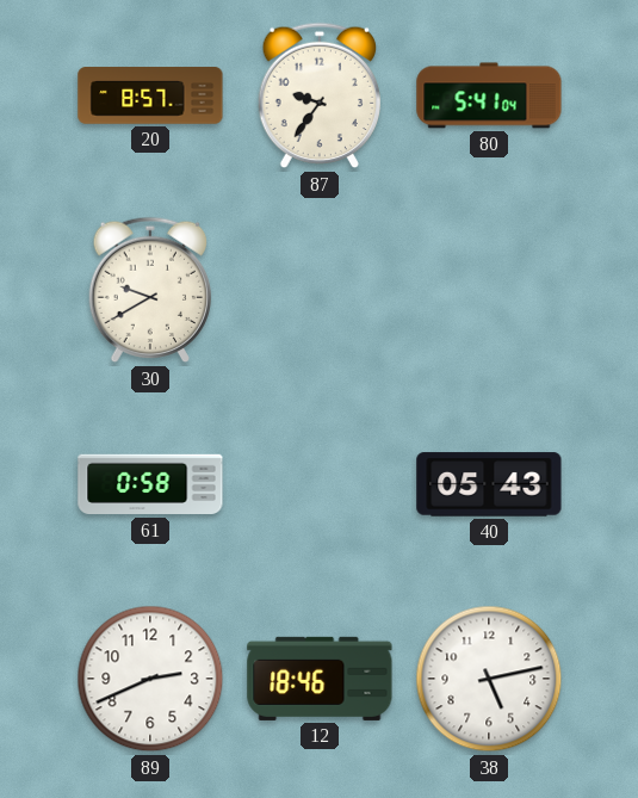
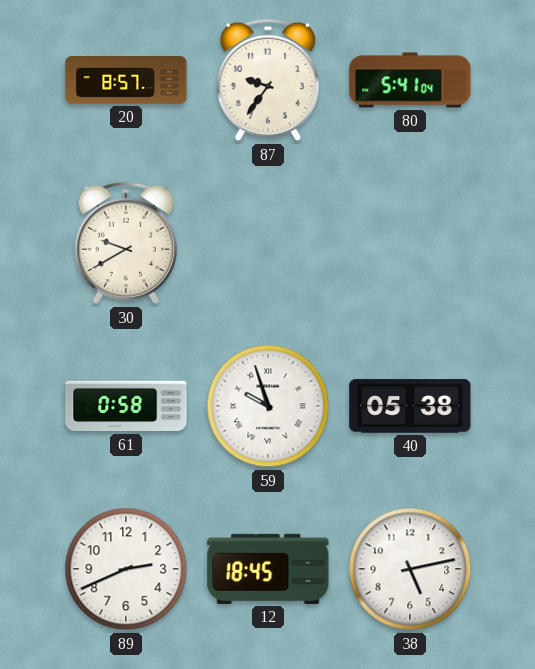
59: none -> 9:57
40: 05:43 -> 05:38
12: 18:46 -> 18:45
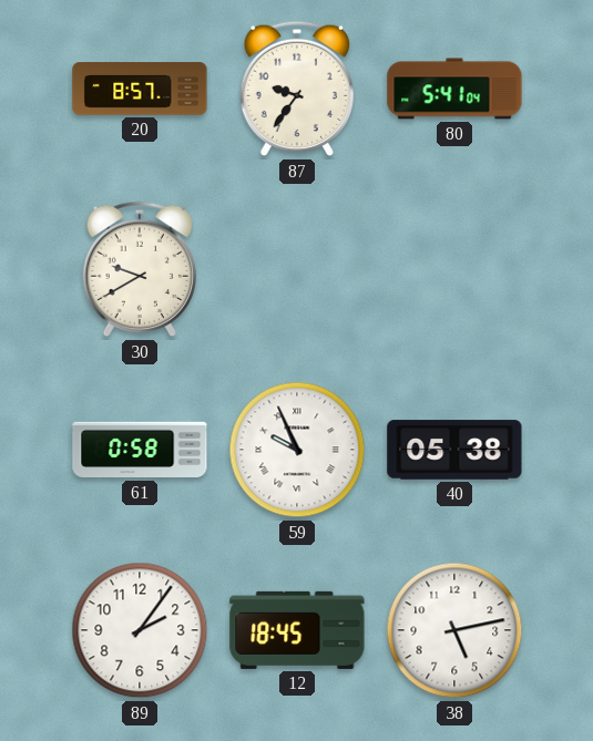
59: 9:57 -> 9:56
89: 2:41 -> 2:06
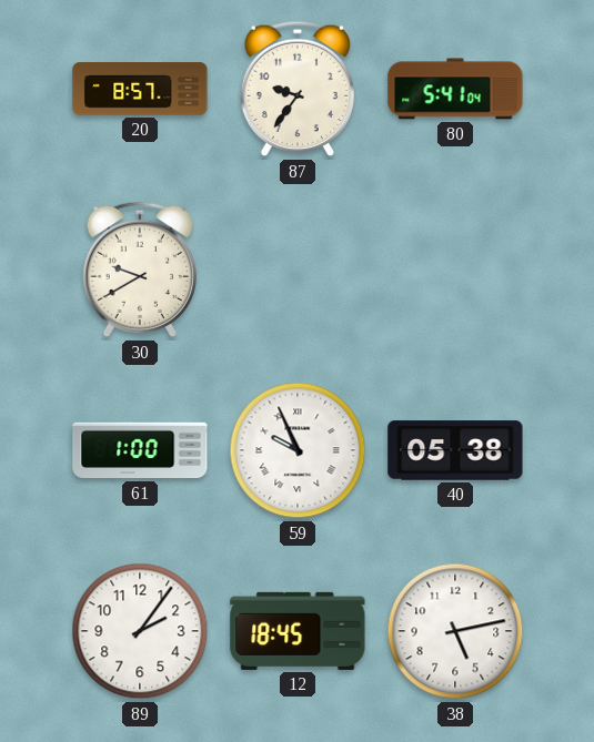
61: 0:58 -> 1:00
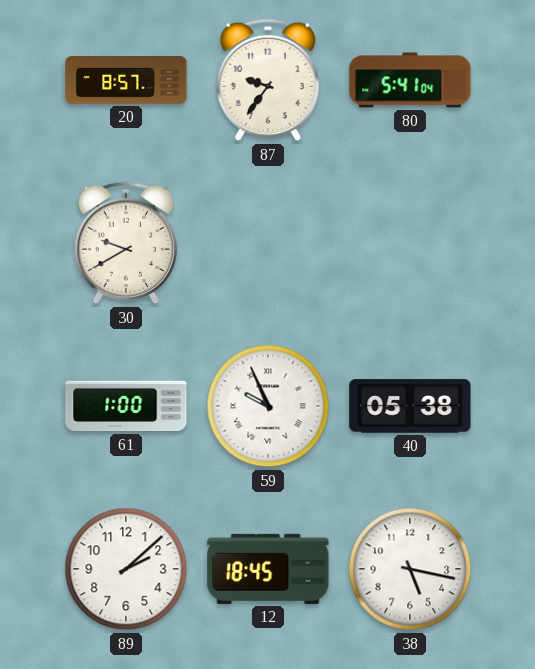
89: 2:06 -> 2:08
38: 5:13 -> 5:17
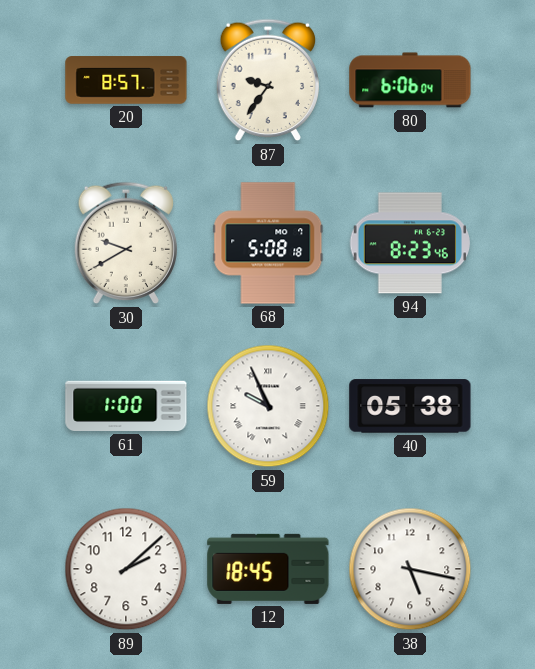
80: 5:41 -> 6:06
68: none -> 5:08
94: none -> 8:23
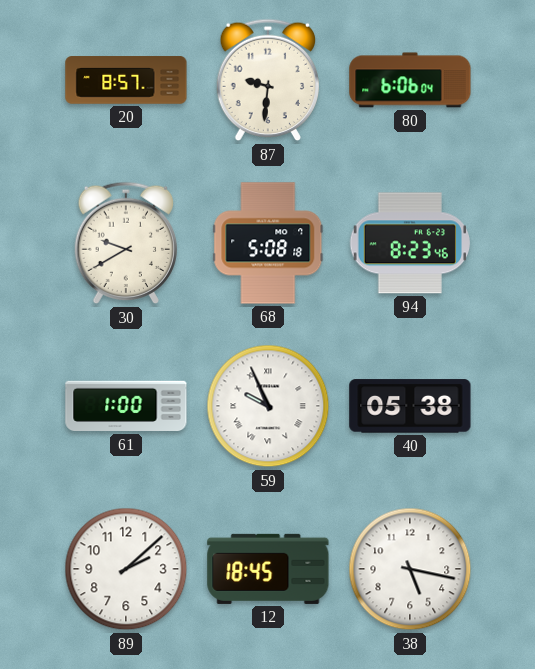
87: 9:36 -> 9:31
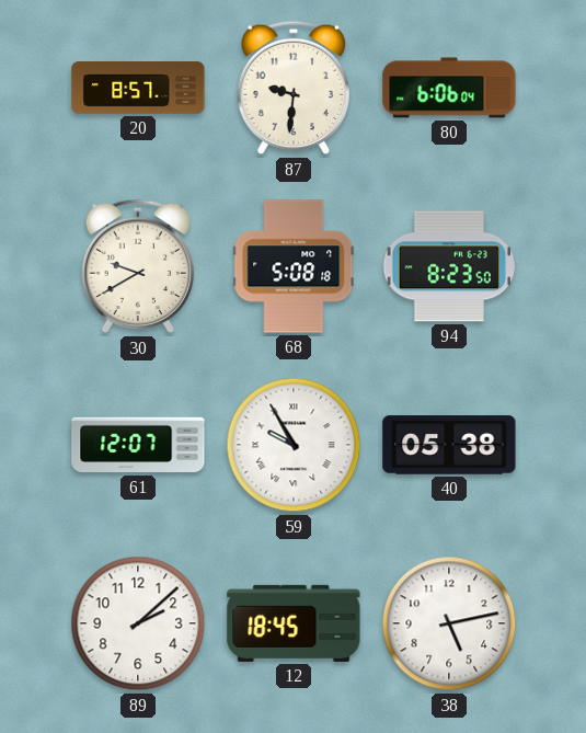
94: 8:23:46 -> 8:23:50
61: 1:00 -> 12:07
59: 9:56 -> 9:55
38: 5:17 -> 5:13
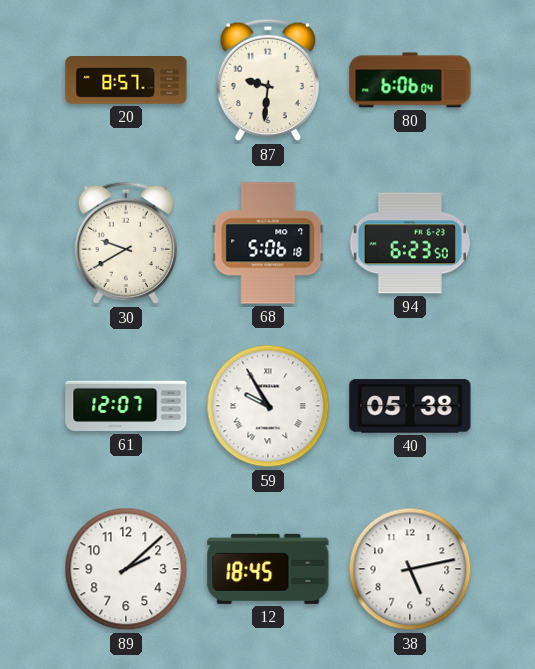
68: 5:08 -> 5:06
94: 8:23 -> 6:23
